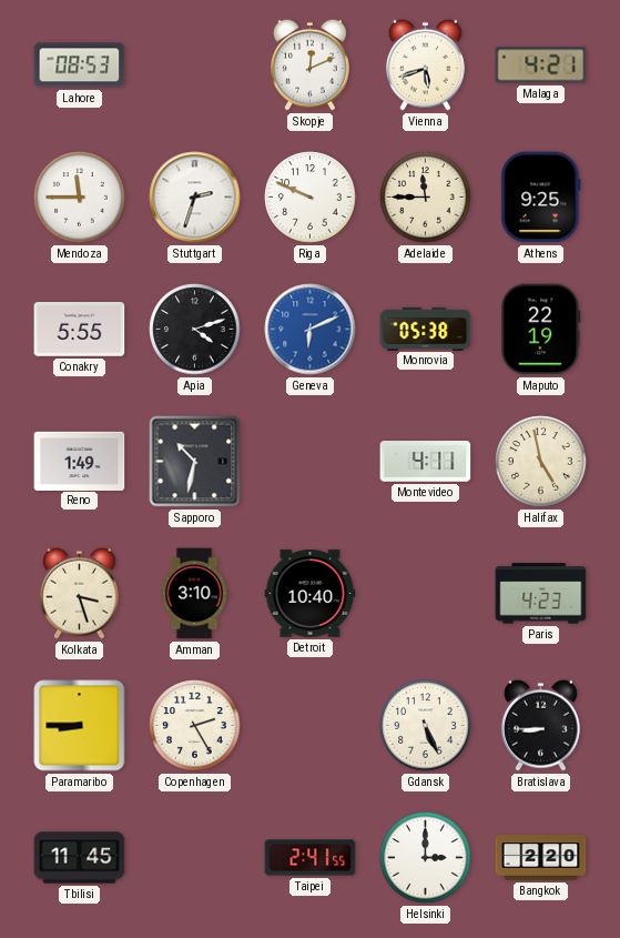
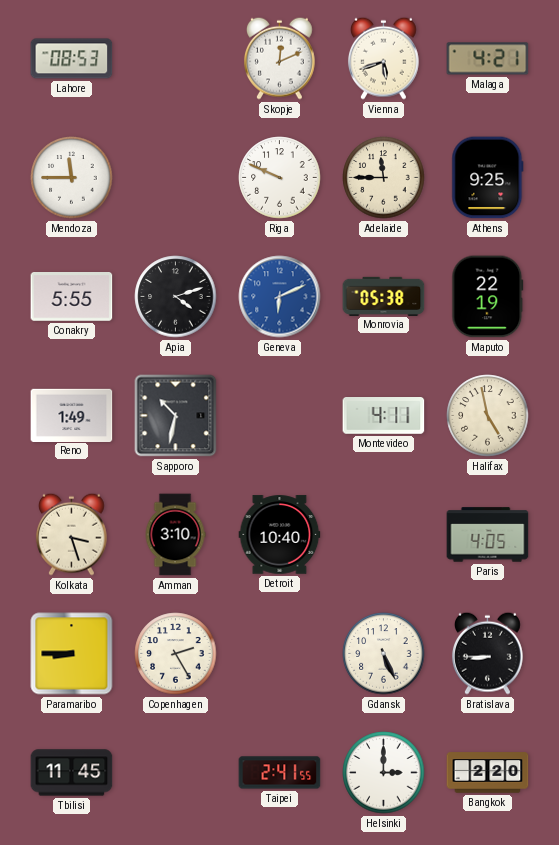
Stuttgart: 2:33 -> none
Paris: 4:23 -> 4:05
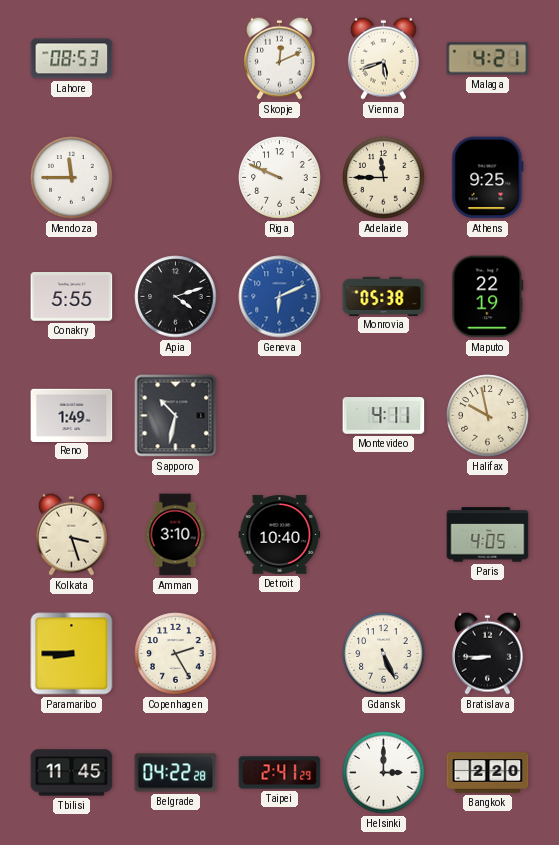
Halifax: 4:58 -> 9:58
Belgrade: none -> 04:22
Taipei: 2:41:55 -> 2:41:29
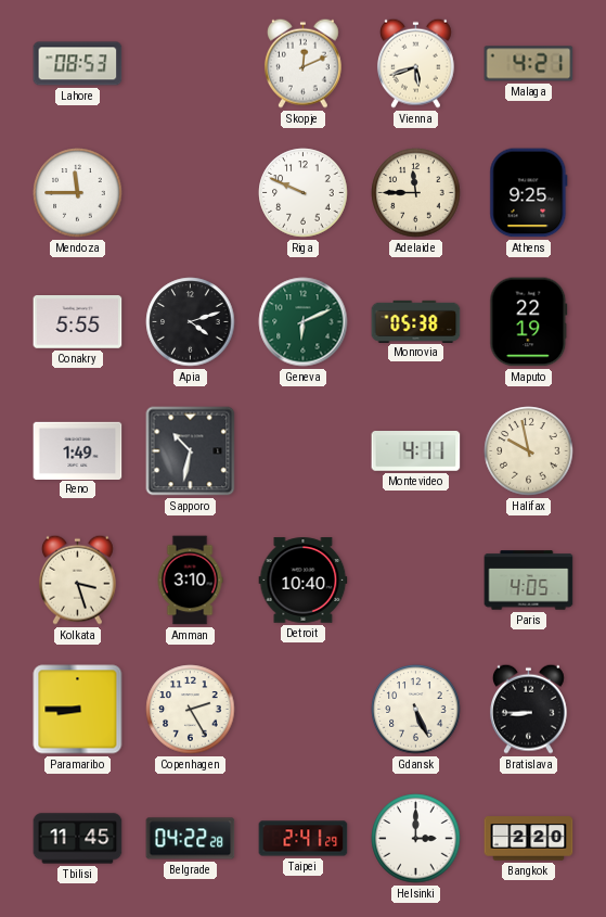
Geneva dial: blue -> green
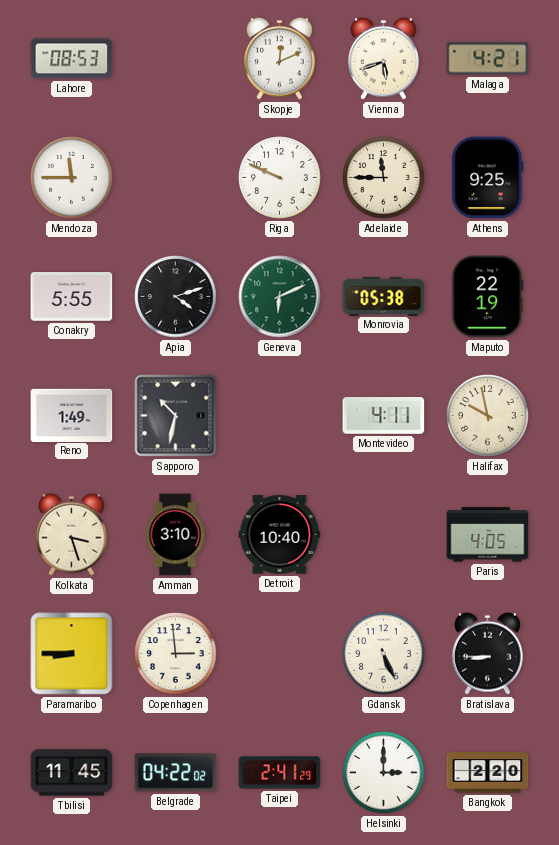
Copenhagen: 2:25 -> 2:59
Belgrade: 04:22:28 -> 04:22:02
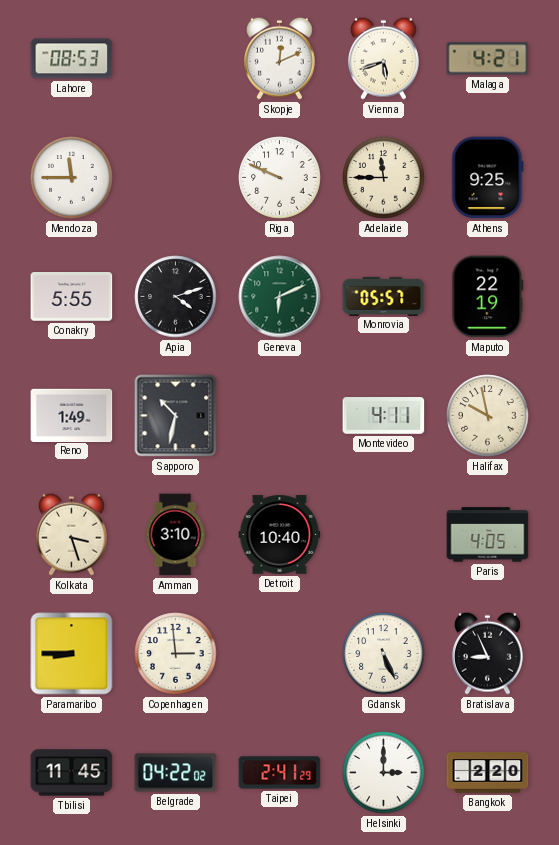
Monrovia: 05:38 -> 05:57
Bratislava: 8:45 -> 8:56
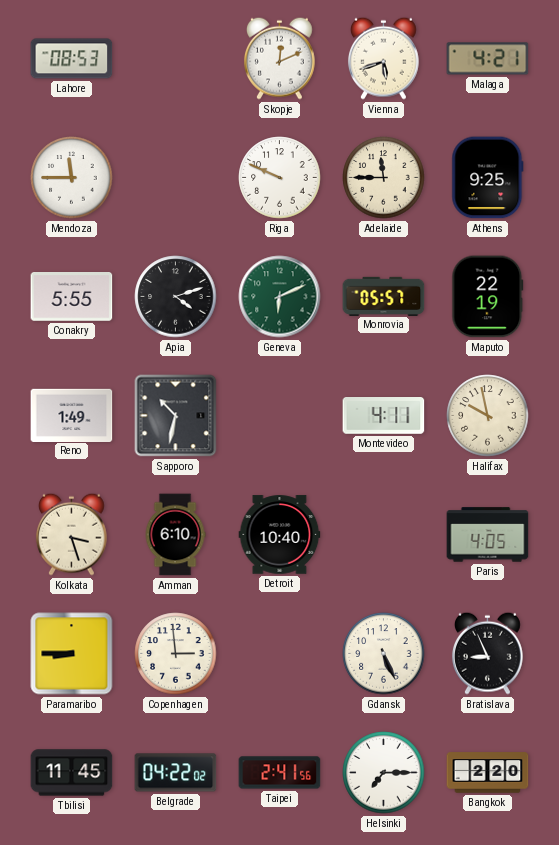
Amman: 3:10 -> 6:10
Taipei: 2:41:29 -> 2:41:56
Helsinki: 3:00 -> 7:15
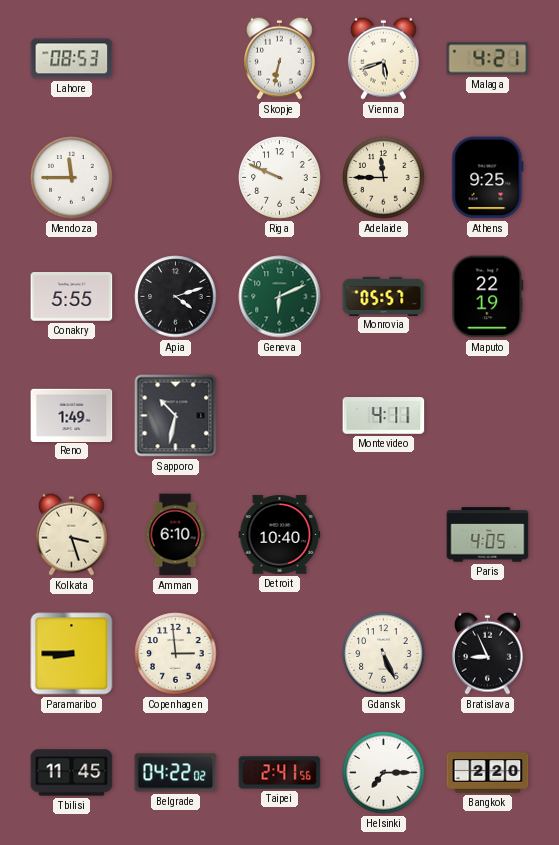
Skopje: 12:11 -> 6:32
Halifax: 9:58 -> none
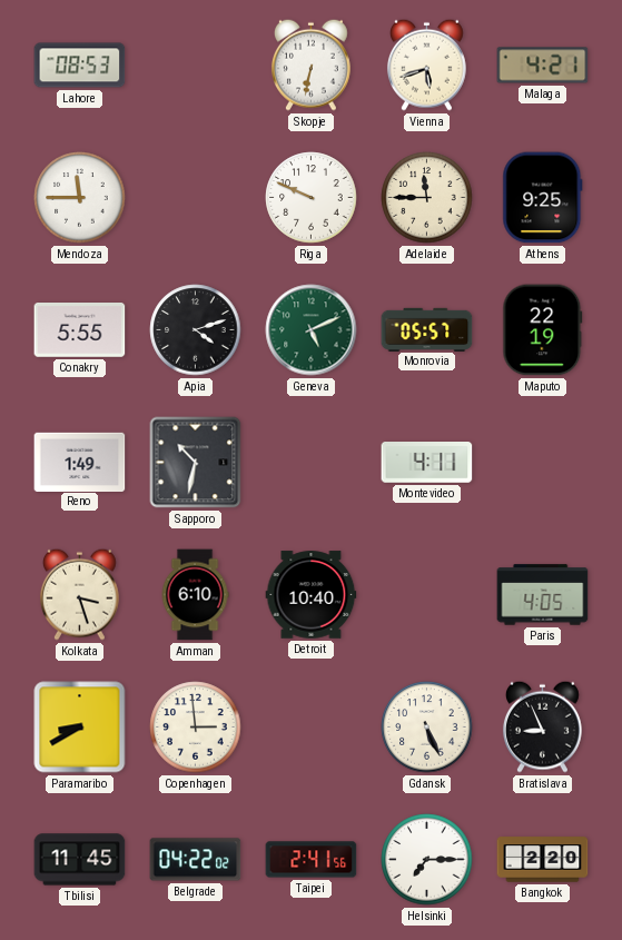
Geneva: 6:11 -> 5:11
Paramaribo: 8:45 -> 8:40
